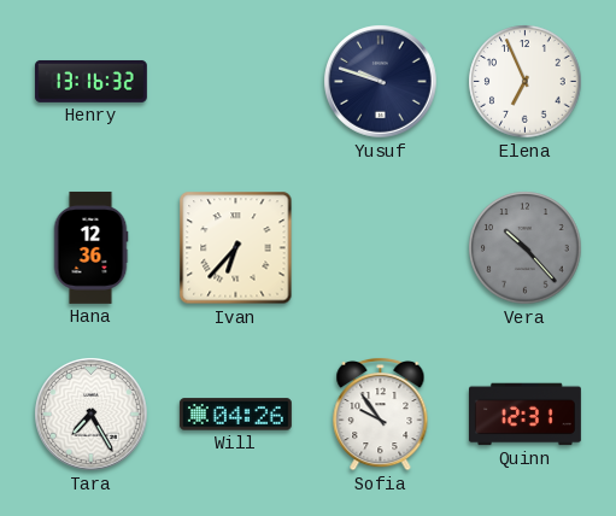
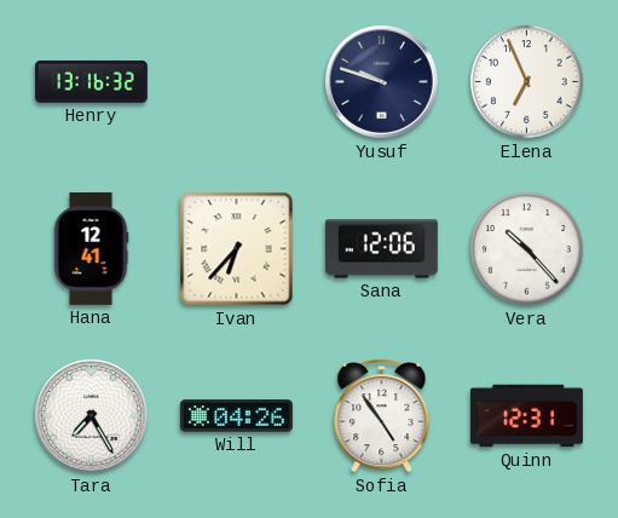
Hana: 12:36 -> 12:41
Sana: none -> 12:06
Vera dial: grey -> white
Sofia: 9:54 -> 4:54
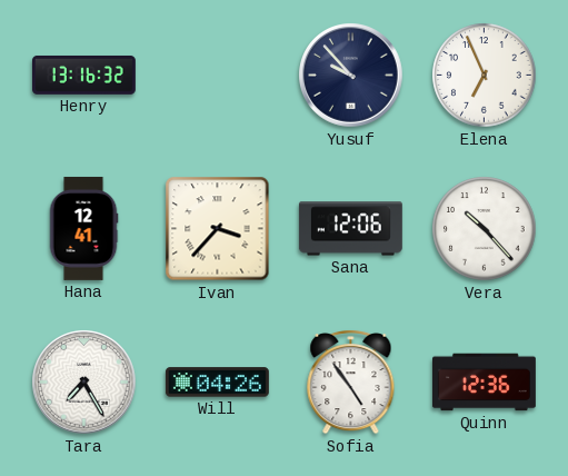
Yusuf: 9:48 -> 9:53
Ivan: 6:37 -> 3:37
Quinn: 12:31 -> 12:36
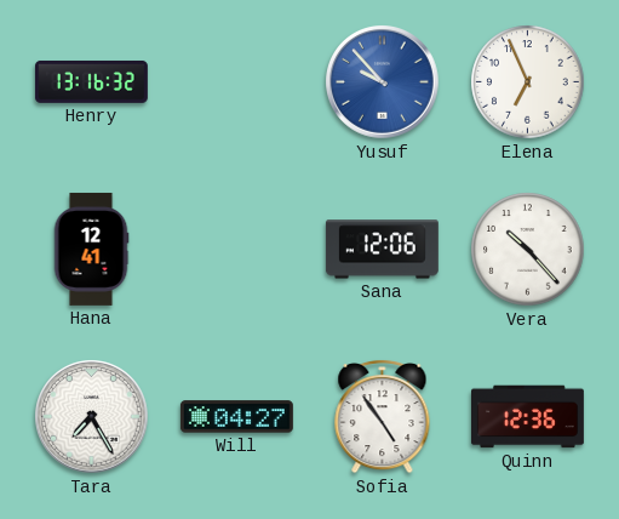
Yusuf dial: navy -> blue
Ivan: 3:37 -> none
Will: 04:26 -> 04:27
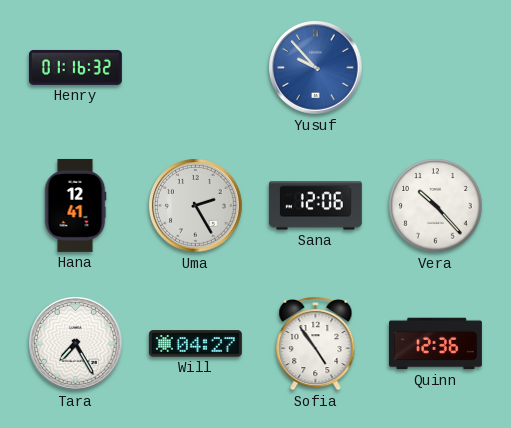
Henry: 13:16 -> 01:16
Elena: 6:56 -> none
Uma: none -> 2:25
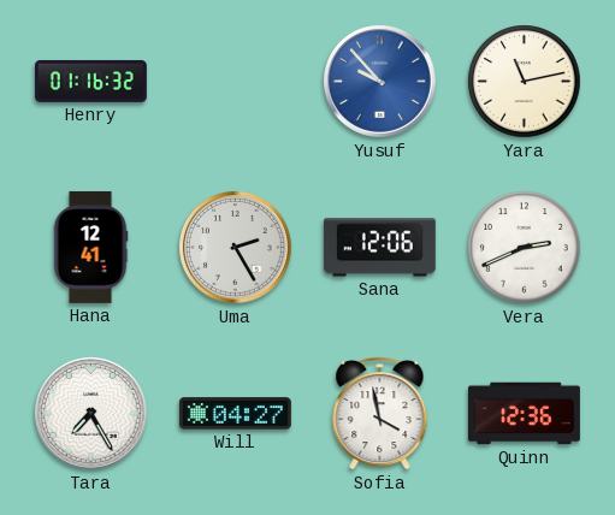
Yara: none -> 11:13
Vera: 10:23 -> 2:41
Sofia: 4:54 -> 3:58
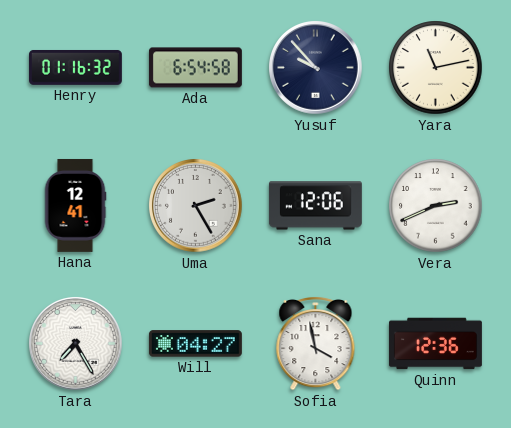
Ada: none -> 6:54
Yusuf dial: blue -> navy
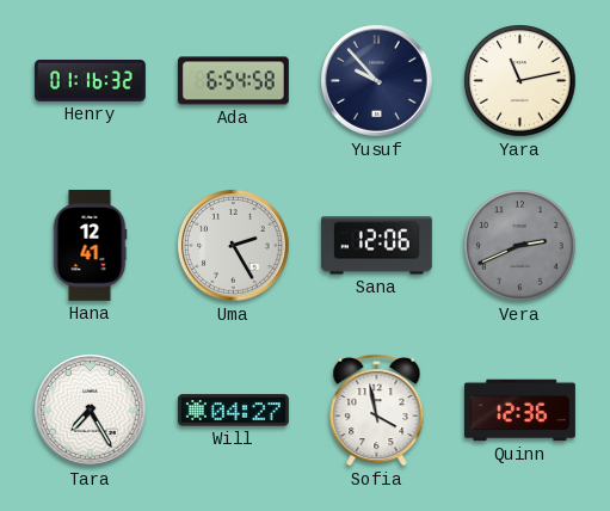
Vera dial: white -> grey
